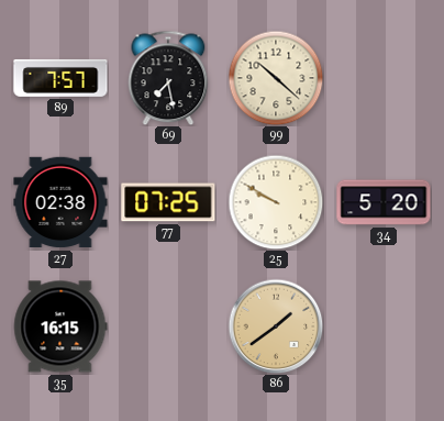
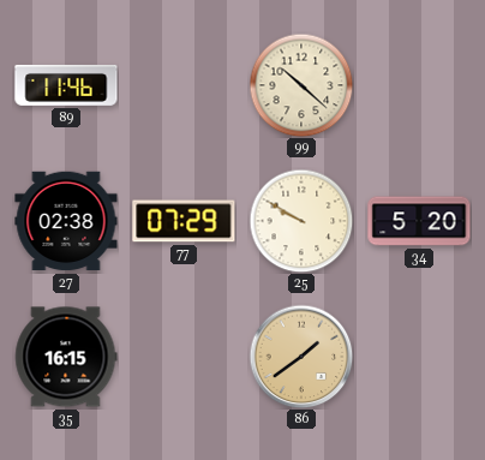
89: 7:57 -> 11:46
69: 7:28 -> none
77: 07:25 -> 07:29
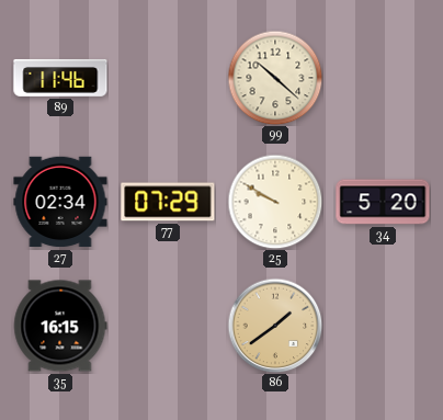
27: 02:38 -> 02:34
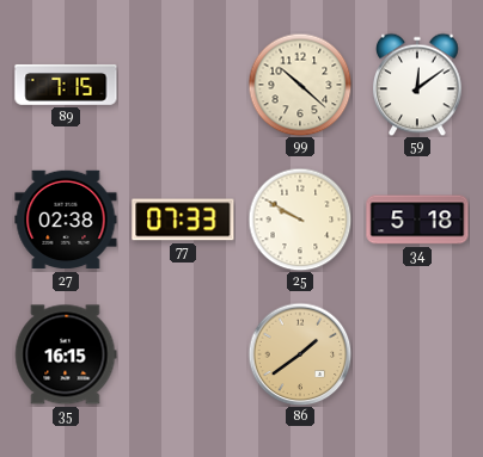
89: 11:46 -> 7:15
59: none -> 12:09
27: 02:34 -> 02:38
77: 07:29 -> 07:33
34: 5:20 -> 5:18
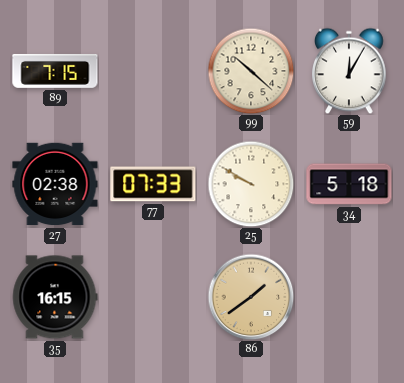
59: 12:09 -> 12:05
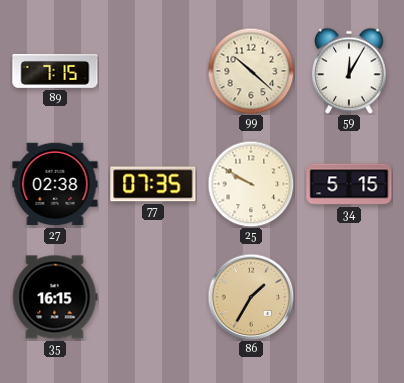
77: 07:33 -> 07:35
34: 5:18 -> 5:15
86: 1:39 -> 1:35
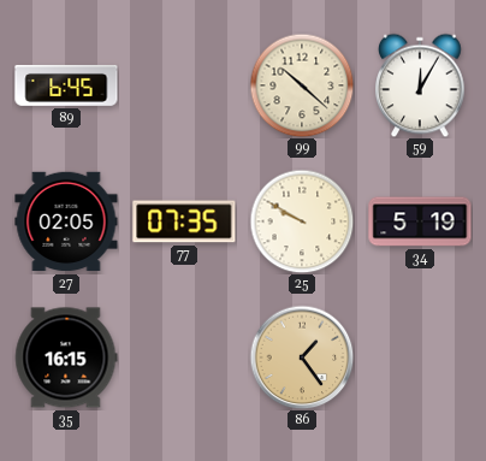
89: 7:15 -> 6:45
27: 02:38 -> 02:05
34: 5:15 -> 5:19
86: 1:35 -> 1:24
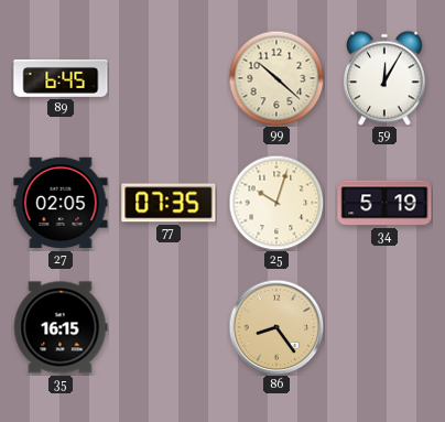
25: 9:50 -> 10:03
86: 1:24 -> 8:24
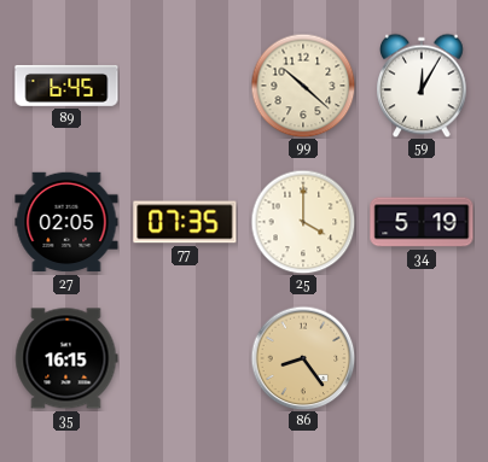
25: 10:03 -> 4:00
